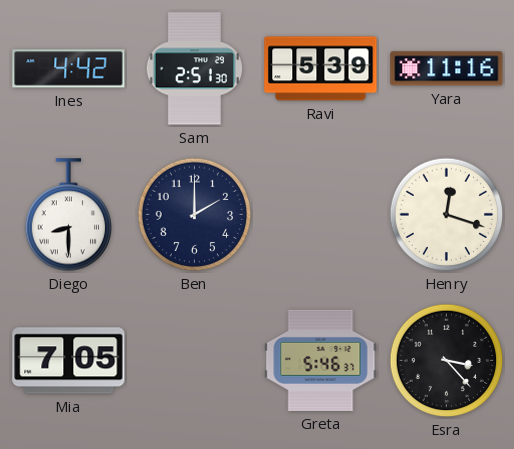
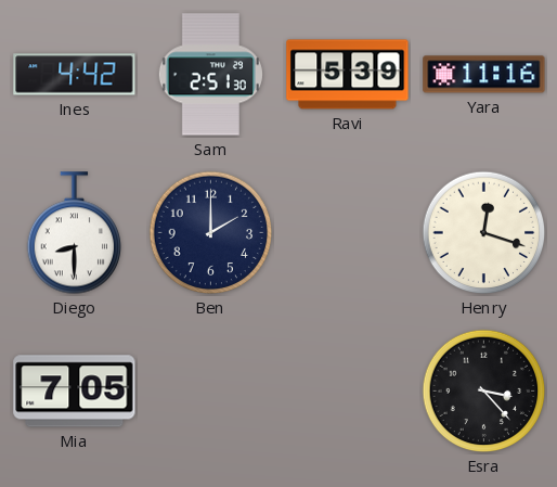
Greta: 5:46 -> none
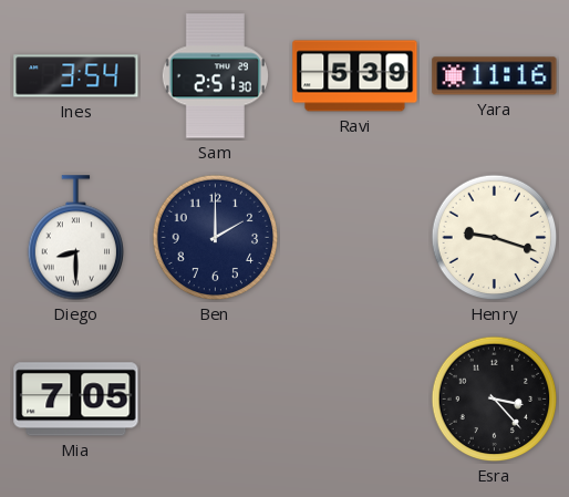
Ines: 4:42 -> 3:54
Henry: 12:18 -> 9:18
